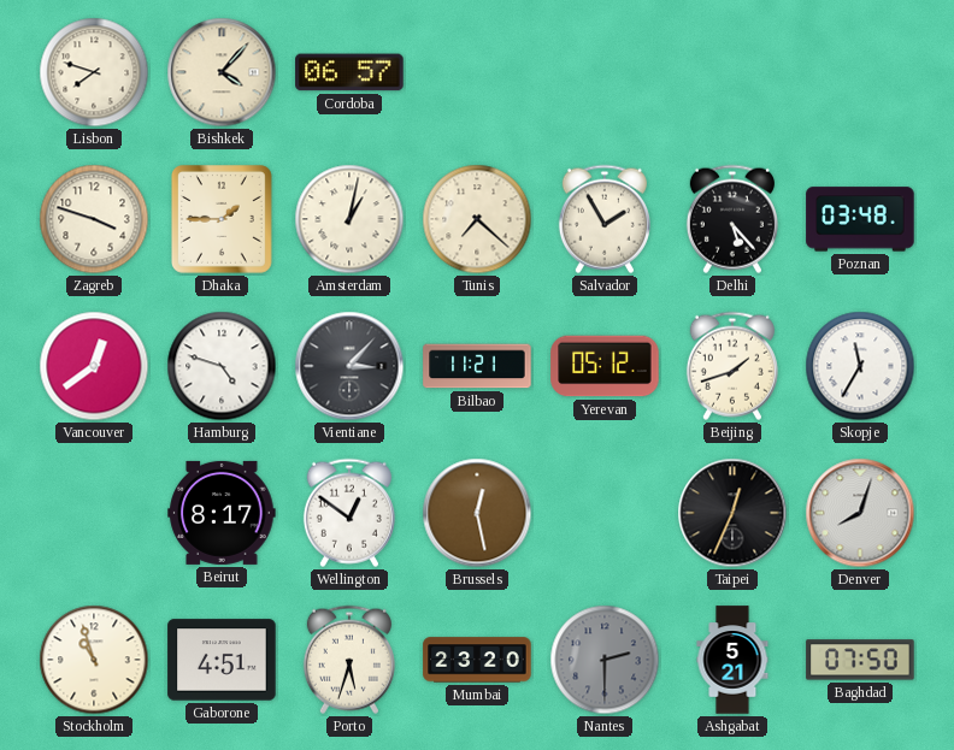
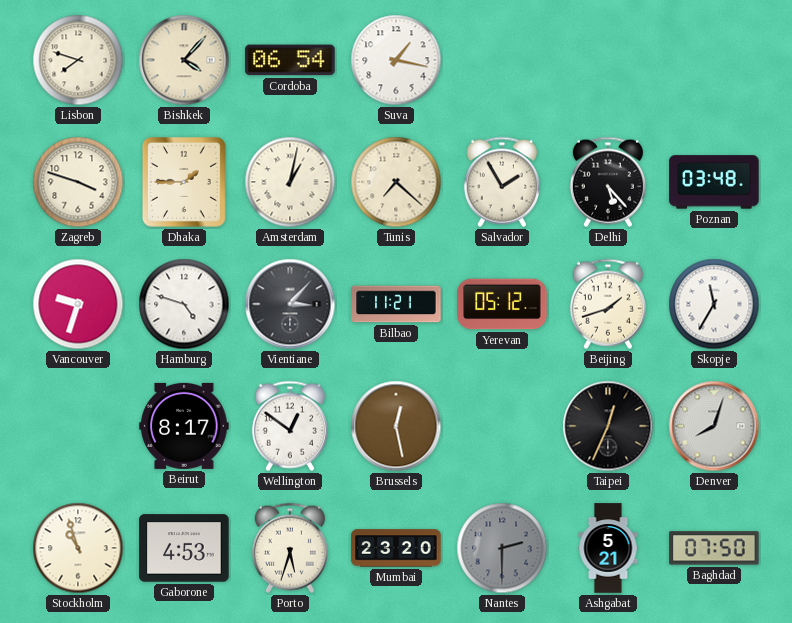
Cordoba: 06:57 -> 06:54
Suva: none -> 1:17
Vancouver: 12:39 -> 9:33
Gaborone: 4:51 -> 4:53
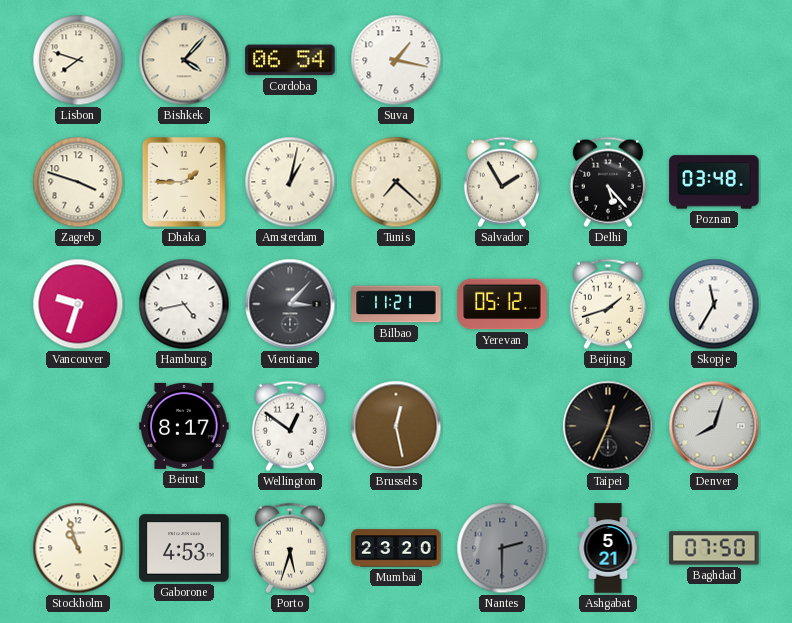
Hamburg: 4:48 -> 4:43
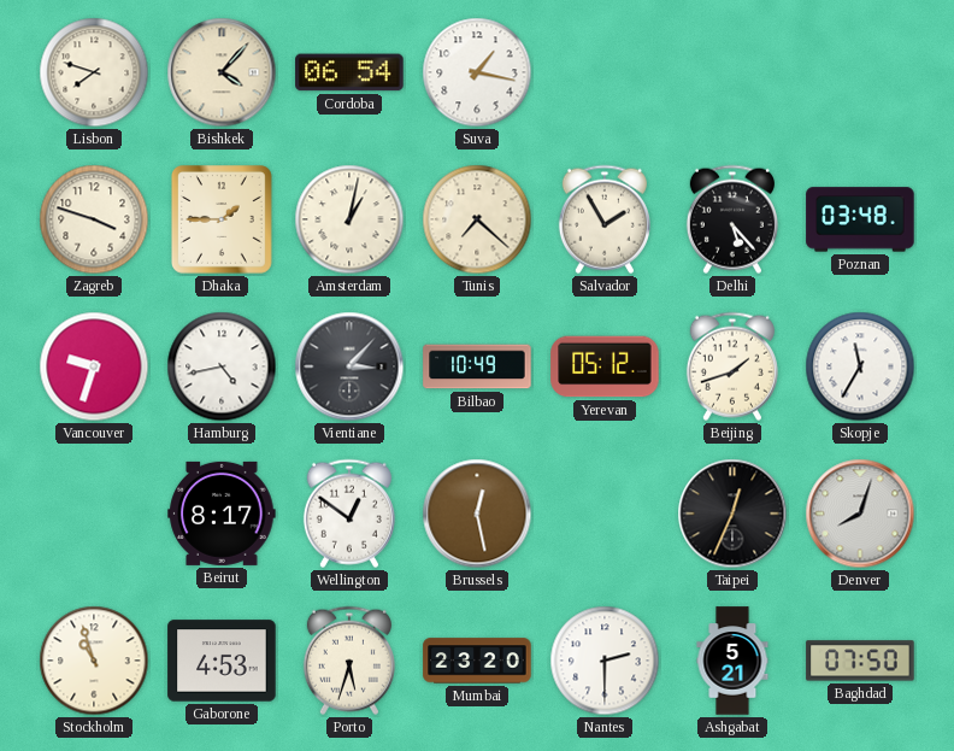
Bilbao: 11:21 -> 10:49
Nantes dial: grey -> white
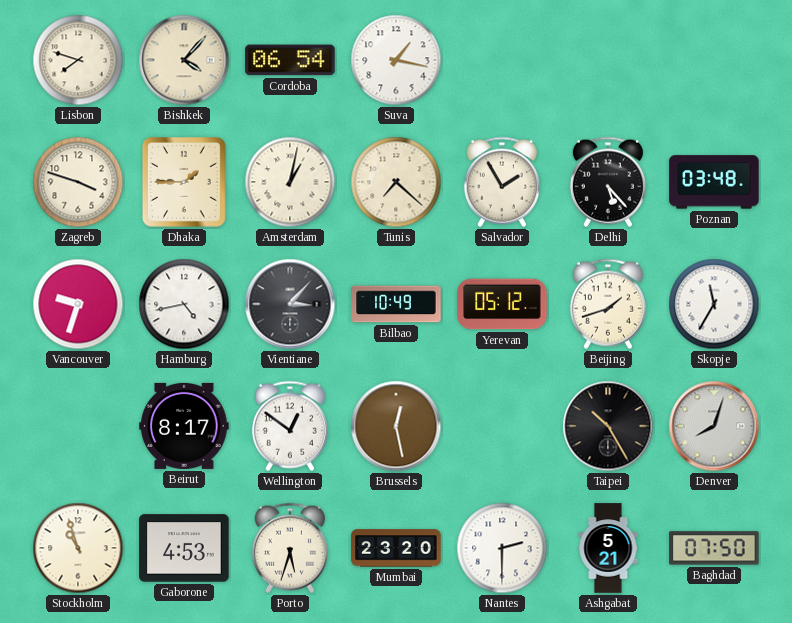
Taipei: 12:34 -> 10:25
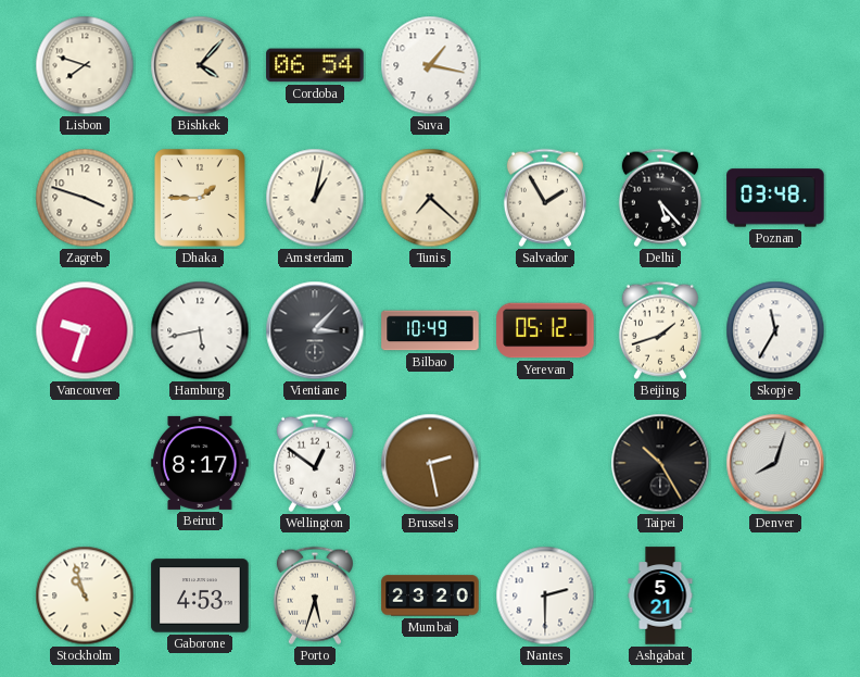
Hamburg: 4:43 -> 5:43
Brussels: 12:28 -> 2:28
Baghdad: 07:50 -> none
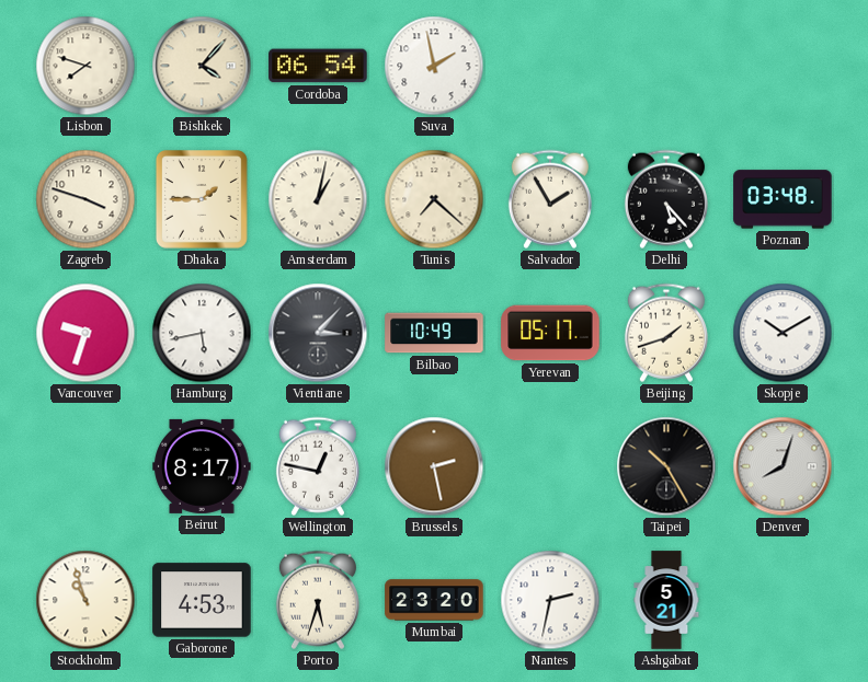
Suva: 1:17 -> 1:58
Yerevan: 05:12 -> 05:17
Skopje: 11:35 -> 10:10
Wellington: 12:51 -> 12:47
Nantes: 2:30 -> 2:32
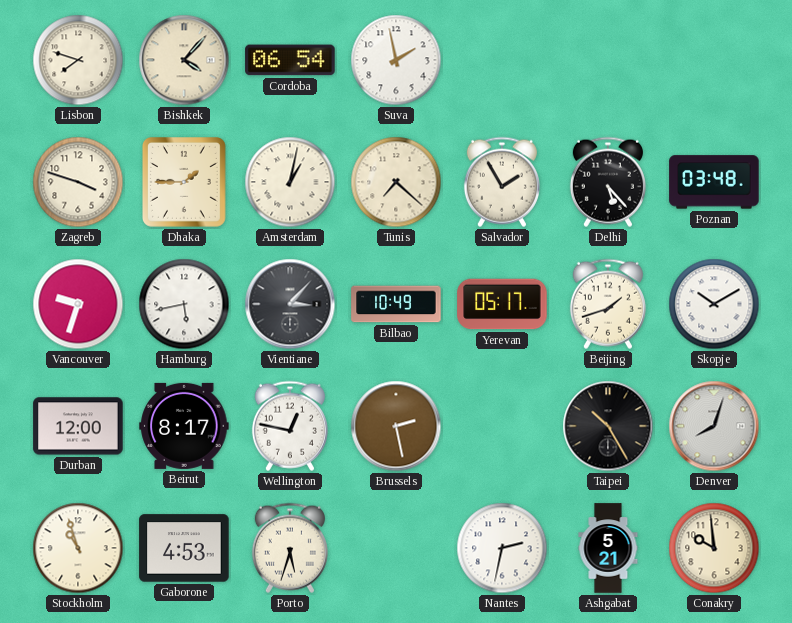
Durban: none -> 12:00
Mumbai: 23:20 -> none
Conakry: none -> 9:59
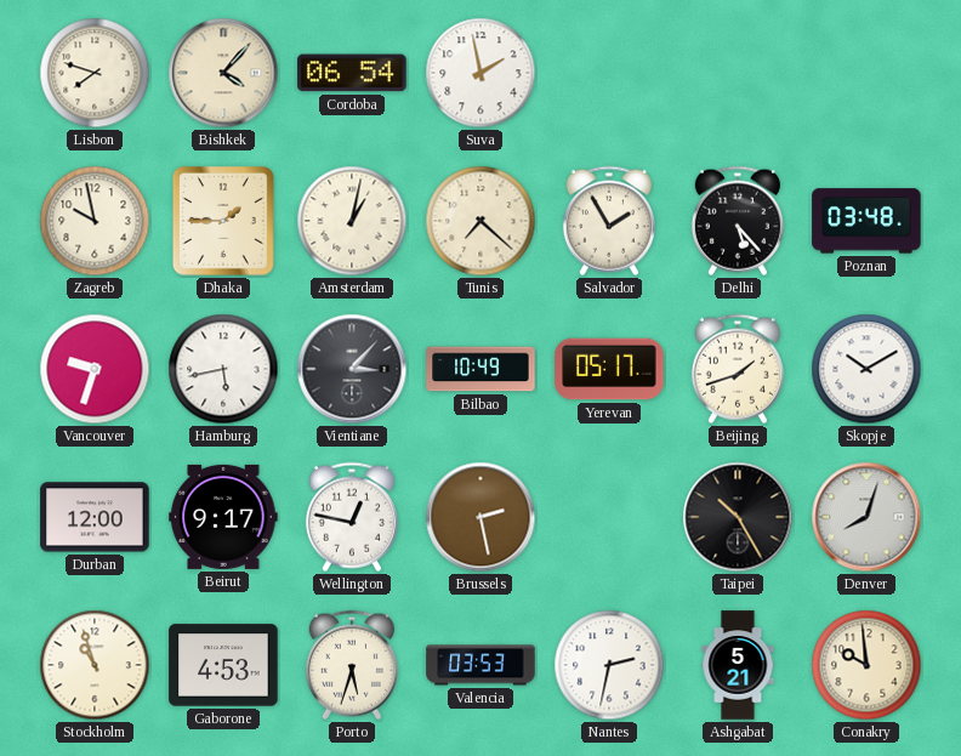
Zagreb: 3:48 -> 9:58
Beirut: 8:17 -> 9:17
Valencia: none -> 03:53
